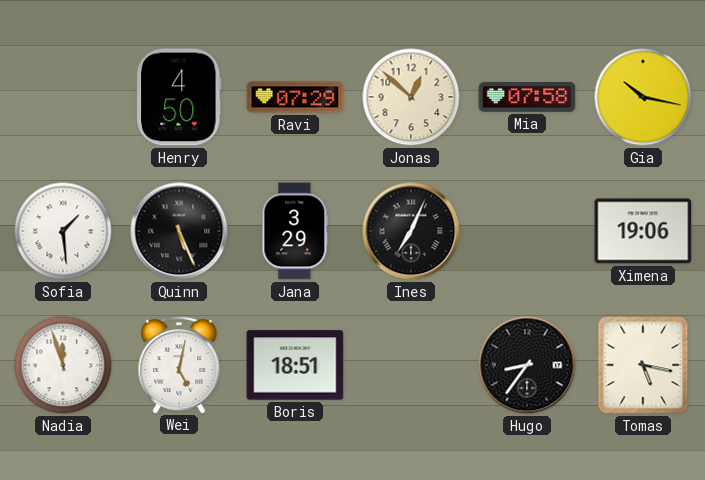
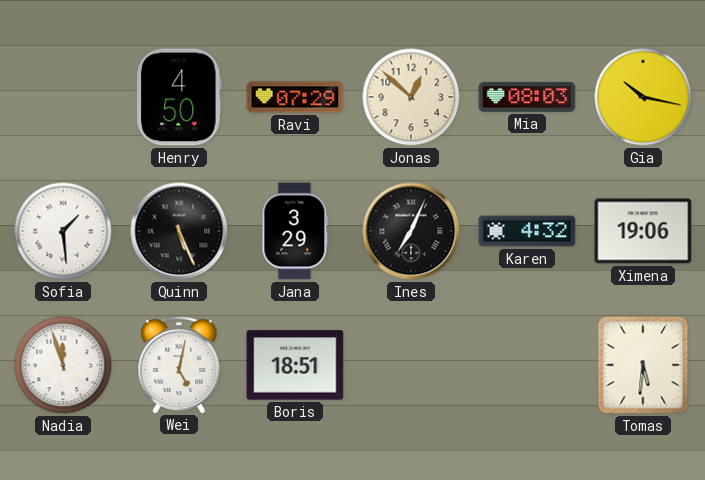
Mia: 07:58 -> 08:03
Karen: none -> 4:32
Hugo: 8:36 -> none
Tomas: 5:17 -> 5:31
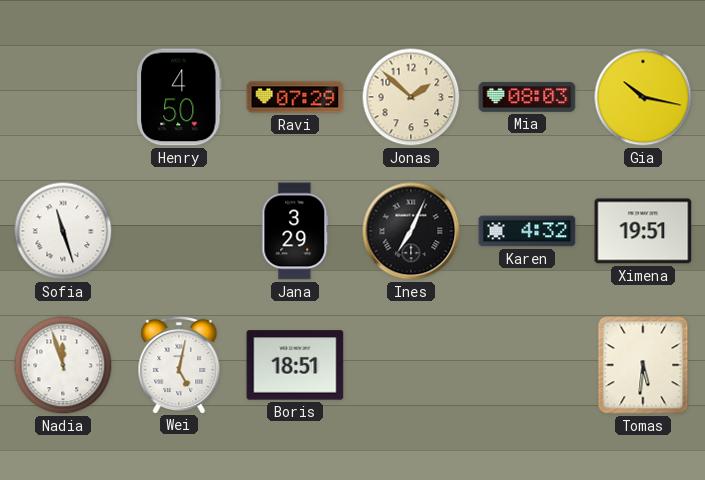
Jonas: 12:52 -> 1:52
Sofia: 1:29 -> 11:27
Quinn: 5:26 -> none
Ximena: 19:06 -> 19:51
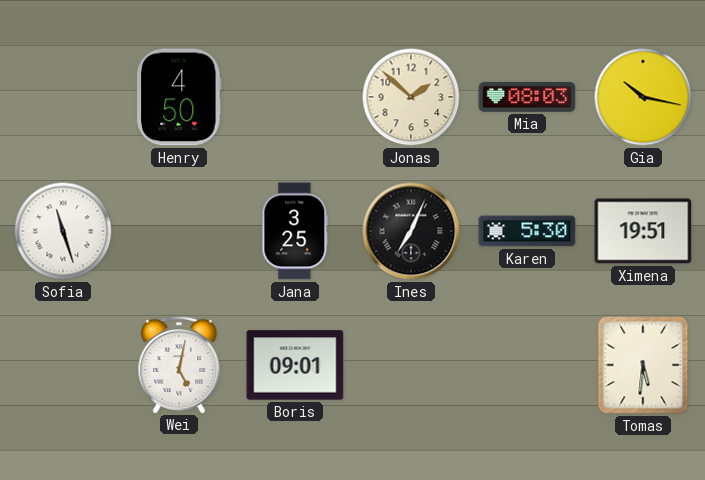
Ravi: 07:29 -> none
Jana: 3:29 -> 3:25
Karen: 4:32 -> 5:30
Nadia: 11:57 -> none
Boris: 18:51 -> 09:01
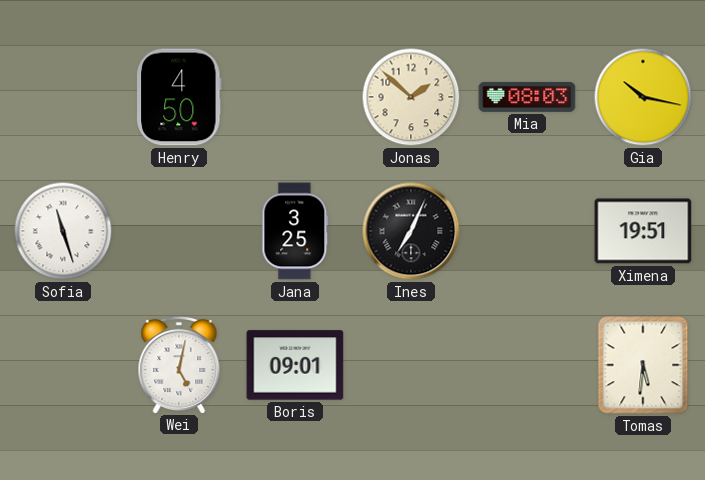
Karen: 5:30 -> none
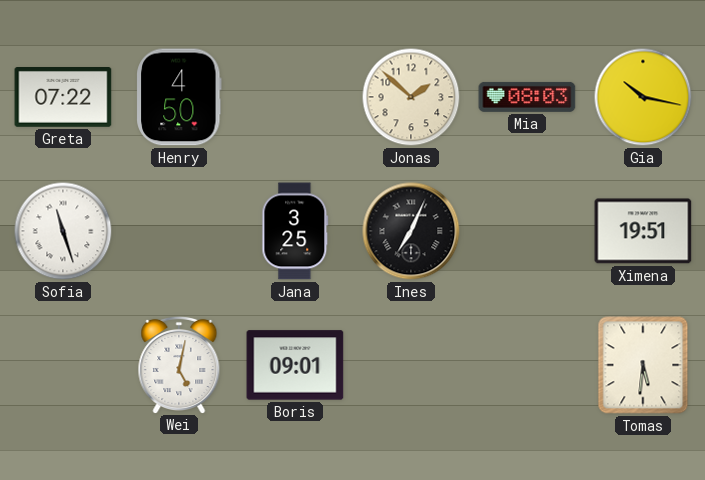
Greta: none -> 07:22
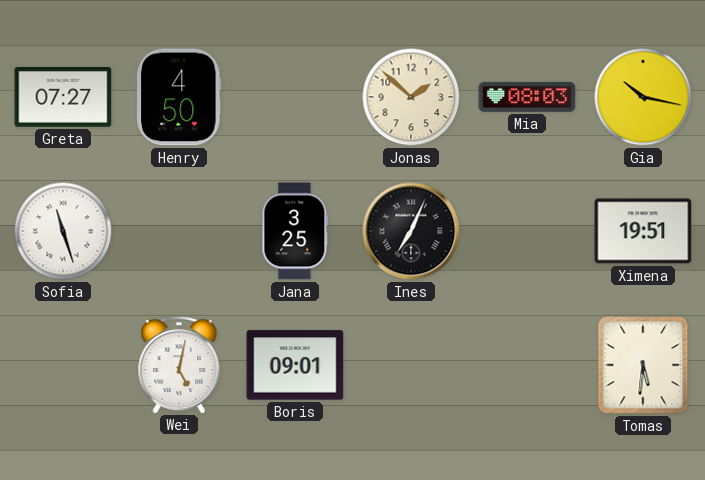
Greta: 07:22 -> 07:27
